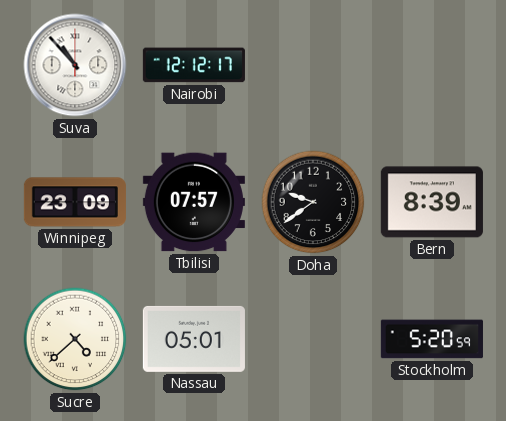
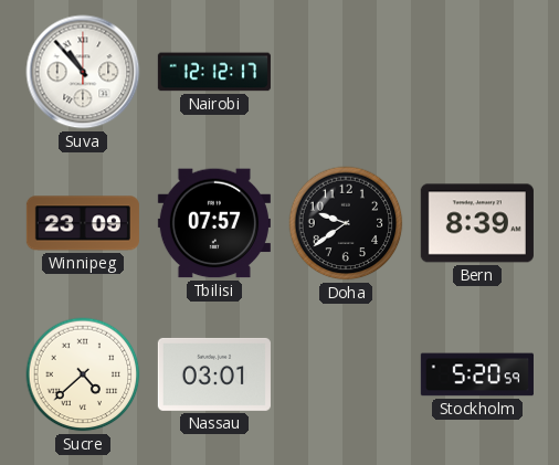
Nassau: 05:01 -> 03:01
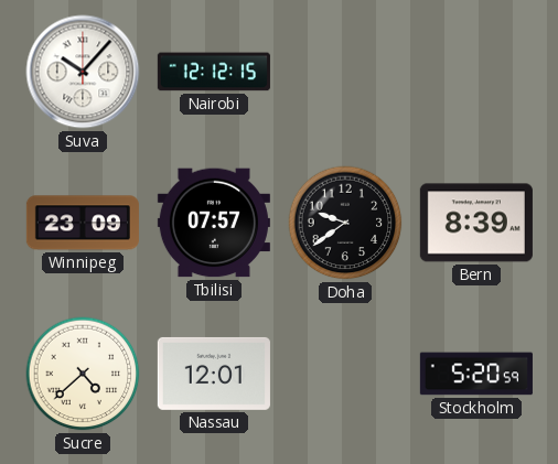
Suva: 10:53 -> 10:07
Nairobi: 12:12:17 -> 12:12:15
Nassau: 03:01 -> 12:01
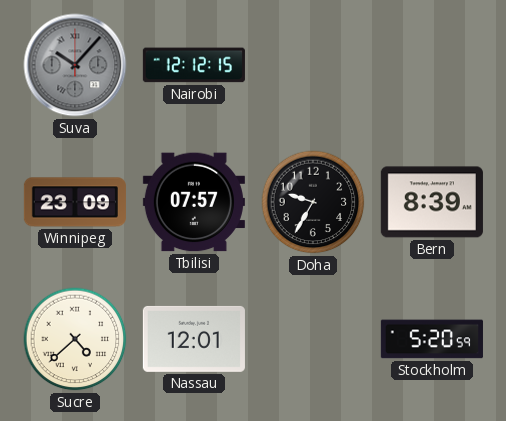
Suva dial: white -> grey
Doha: 9:39 -> 9:35
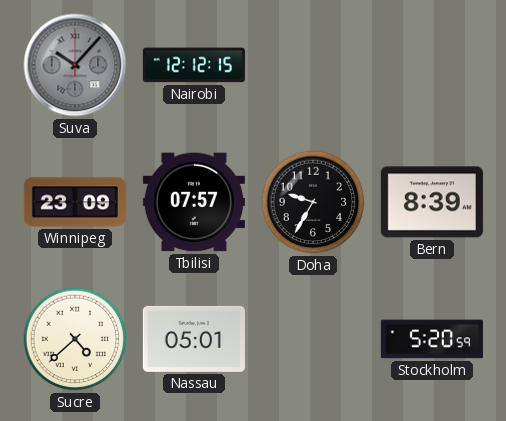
Nassau: 12:01 -> 05:01
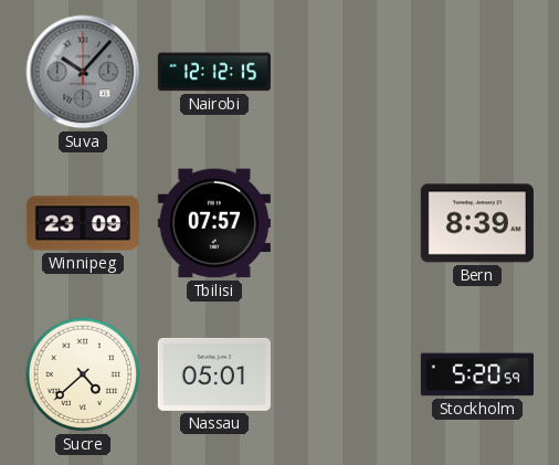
Doha: 9:35 -> none
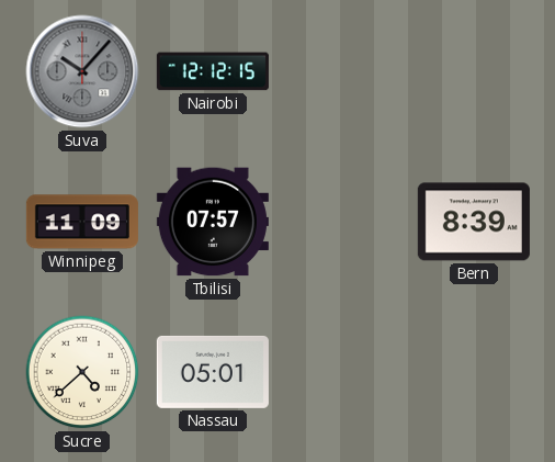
Winnipeg: 23:09 -> 11:09
Stockholm: 5:20 -> none
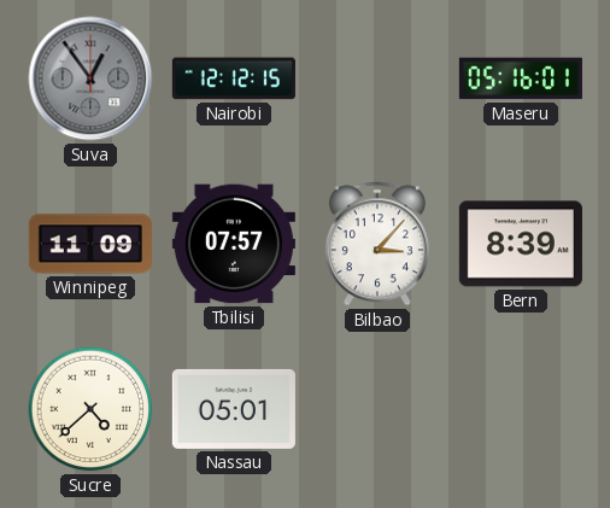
Suva: 10:07 -> 12:54
Maseru: none -> 05:16
Bilbao: none -> 3:07
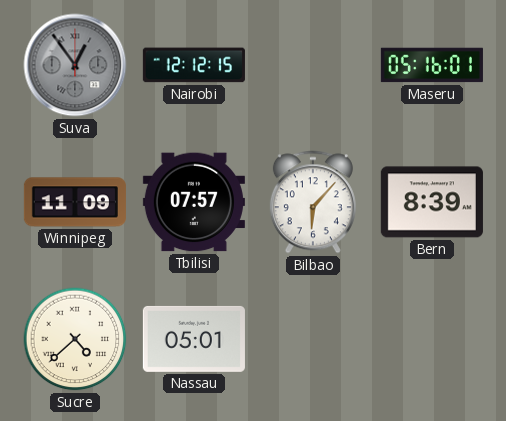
Bilbao: 3:07 -> 6:07
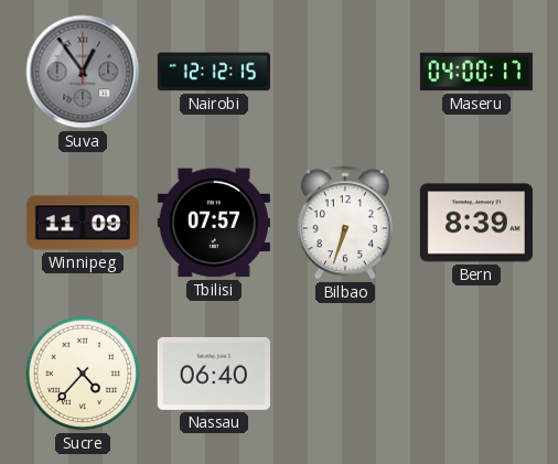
Maseru: 05:16 -> 04:00
Bilbao: 6:07 -> 6:33
Sucre: 4:38 -> 4:37
Nassau: 05:01 -> 06:40
